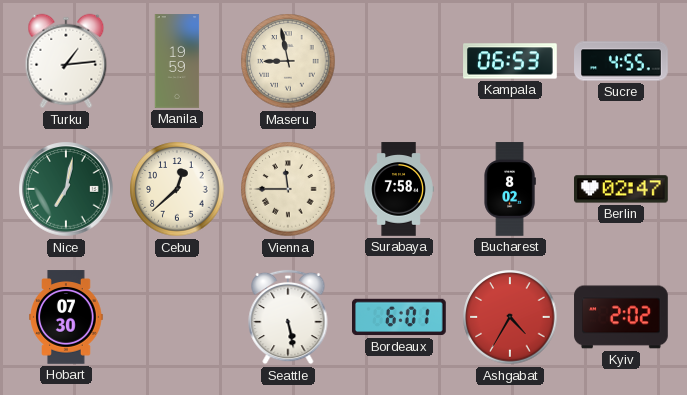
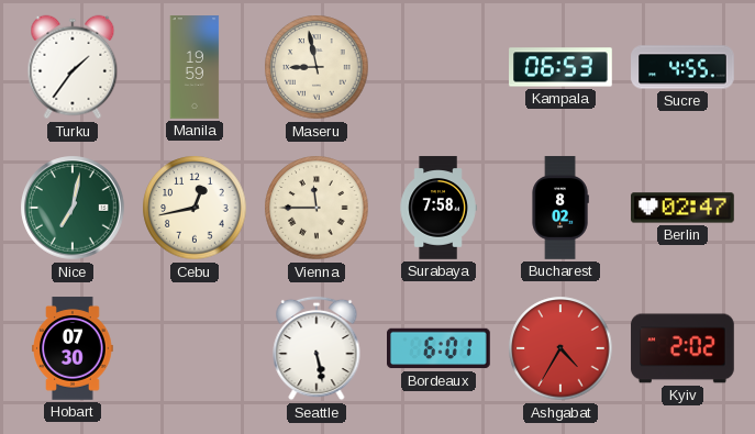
Turku: 1:14 -> 1:36
Cebu: 12:38 -> 12:43
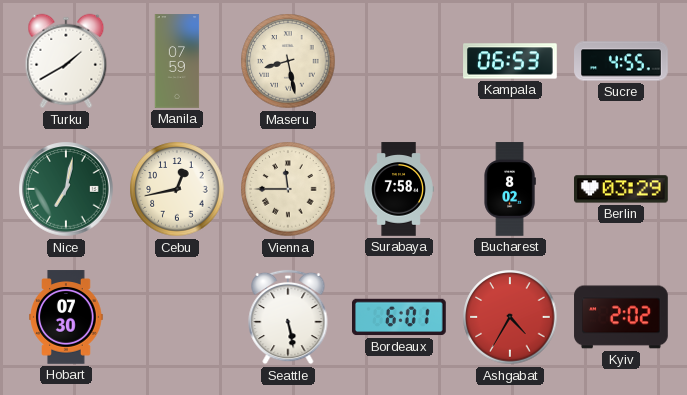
Turku: 1:36 -> 1:40
Manila: 19:59 -> 07:59
Maseru: 8:58 -> 8:28
Berlin: 02:47 -> 03:29
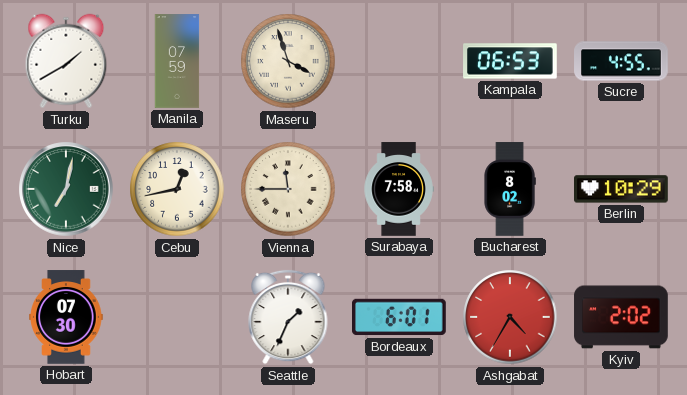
Maseru: 8:28 -> 3:57
Berlin: 03:29 -> 10:29
Seattle: 5:28 -> 1:34
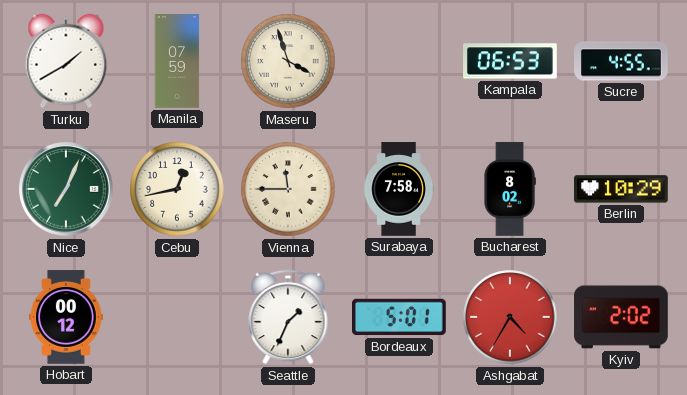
Nice: 7:02 -> 7:04
Hobart: 07:30 -> 00:12
Bordeaux: 6:01 -> 5:01
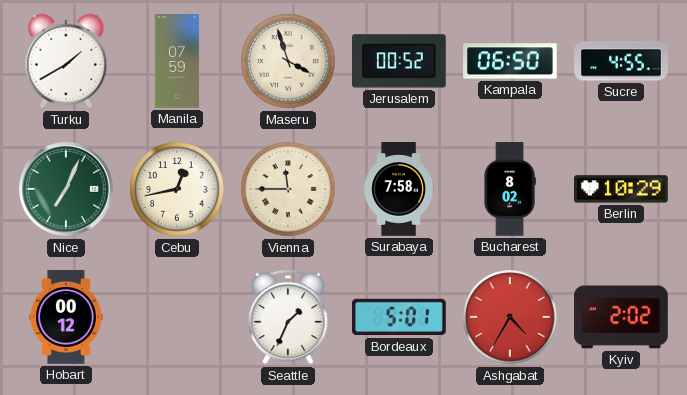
Jerusalem: none -> 00:52
Kampala: 06:53 -> 06:50
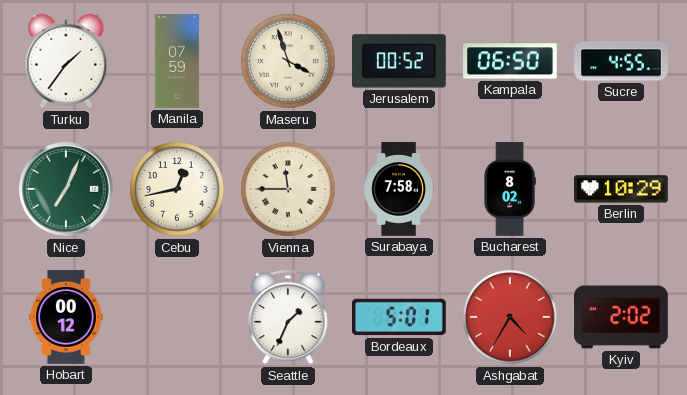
Turku: 1:40 -> 1:36
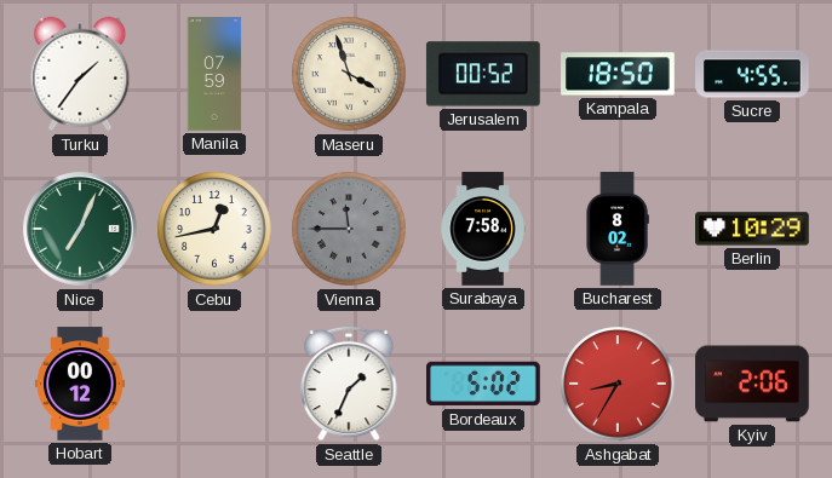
Kampala: 06:50 -> 18:50
Vienna dial: cream -> grey
Bordeaux: 5:01 -> 5:02
Ashgabat: 4:35 -> 8:35
Kyiv: 2:02 -> 2:06
